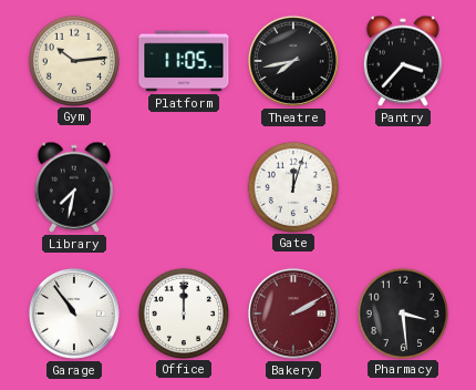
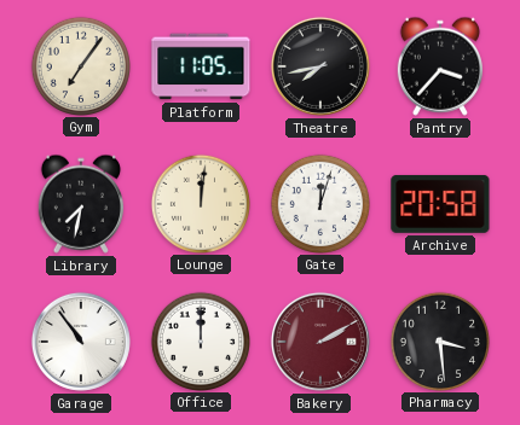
Gym: 10:14 -> 7:06
Lounge: none -> 12:01
Archive: none -> 20:58
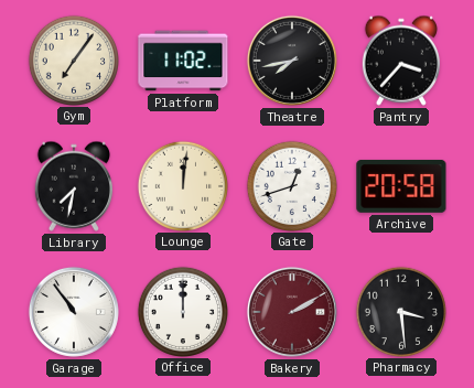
Platform: 11:05 -> 11:02
Gate: 12:03 -> 12:42
